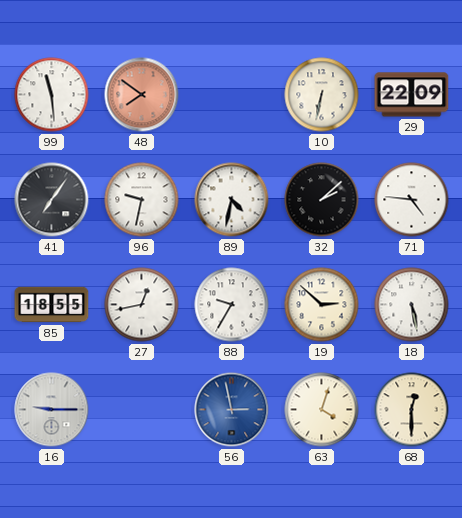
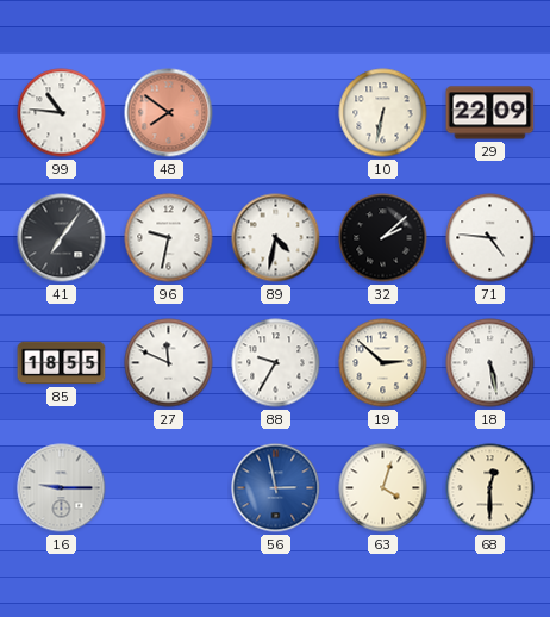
99: 11:29 -> 10:46
27: 12:43 -> 11:49
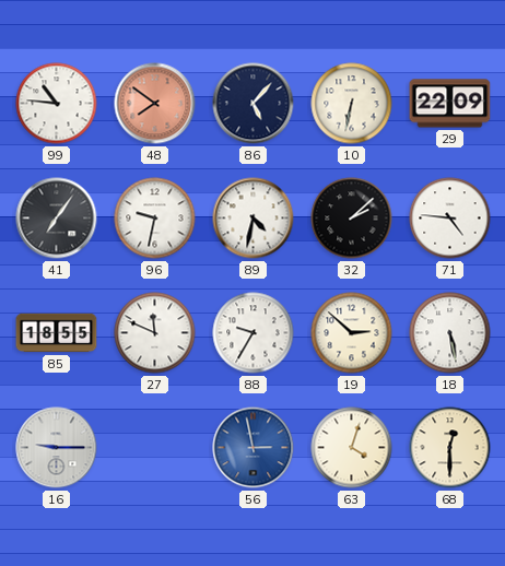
86: none -> 5:07
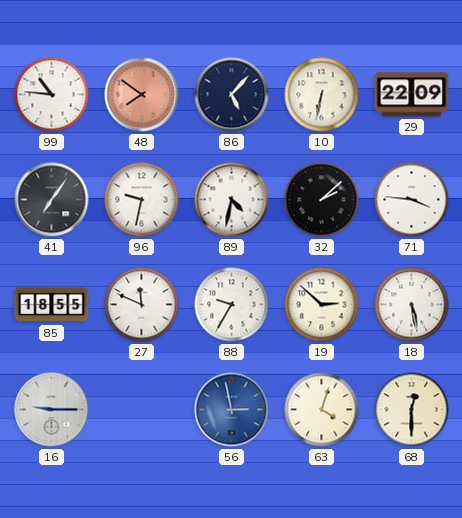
71: 4:46 -> 3:46
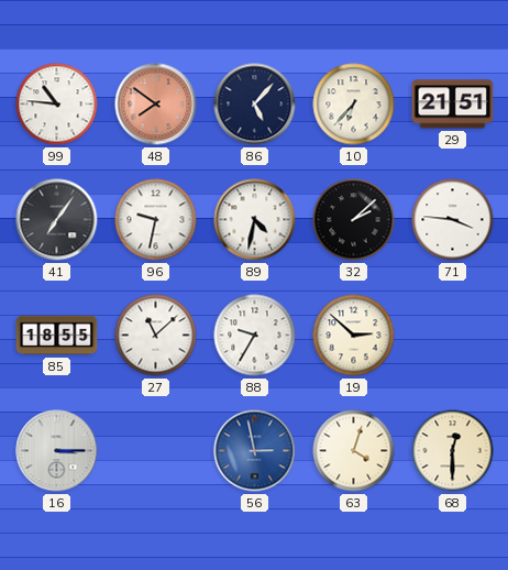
10: 6:32 -> 6:37
29: 22:09 -> 21:51
27: 11:49 -> 11:08
18: 5:28 -> none
16: 9:15 -> 3:15
